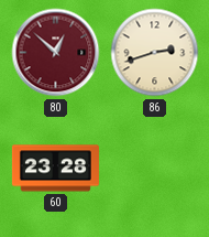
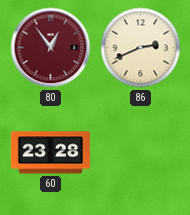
80: 12:52 -> 12:54
86: 2:42 -> 2:41
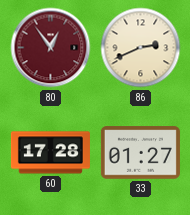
60: 23:28 -> 17:28
33: none -> 01:27
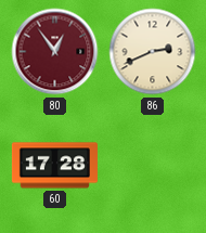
33: 01:27 -> none
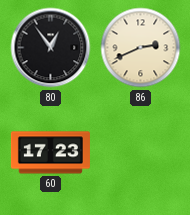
80 dial: burgundy -> black
60: 17:28 -> 17:23
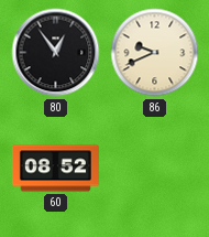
86: 2:41 -> 9:41
60: 17:23 -> 08:52
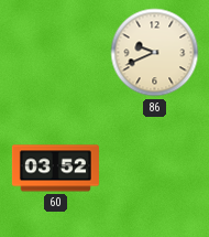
80: 12:54 -> none
60: 08:52 -> 03:52
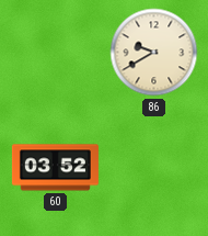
86: 9:41 -> 9:40
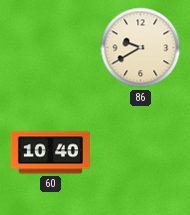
60: 03:52 -> 10:40
